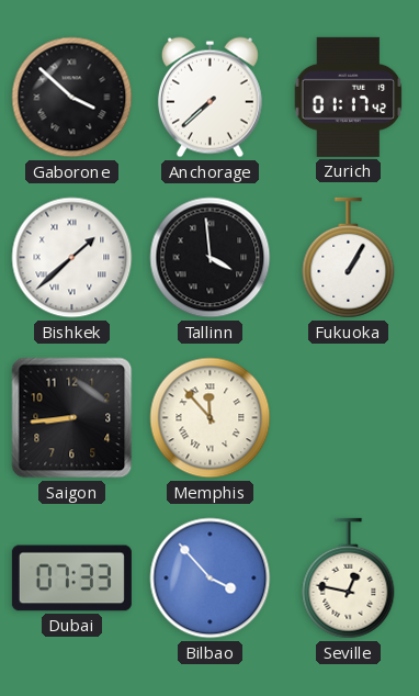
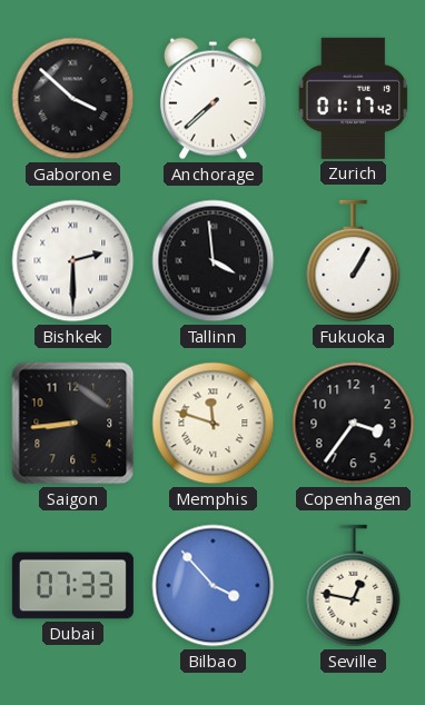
Bishkek: 1:38 -> 2:30
Memphis: 11:53 -> 11:48
Copenhagen: none -> 3:36
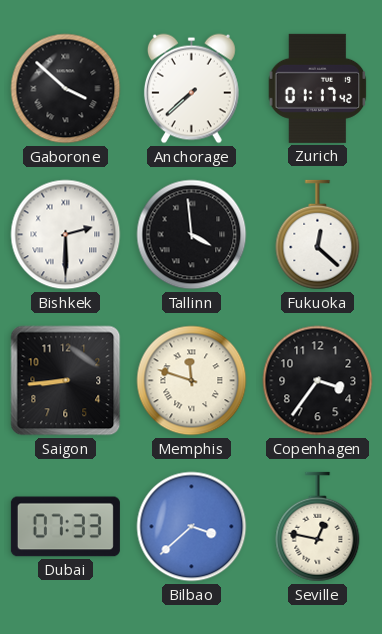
Fukuoka: 1:05 -> 12:22
Bilbao: 3:53 -> 3:38
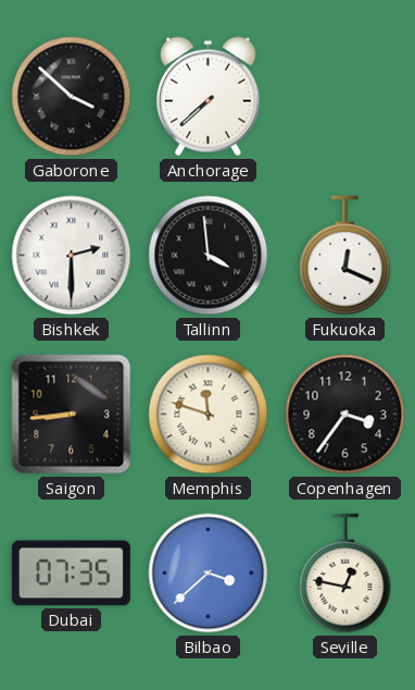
Zurich: 01:17 -> none
Fukuoka: 12:22 -> 12:19
Dubai: 07:33 -> 07:35
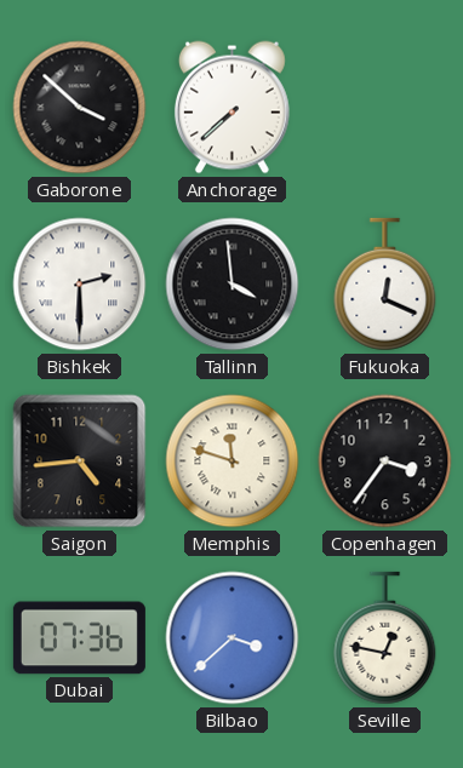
Saigon: 8:44 -> 4:44
Dubai: 07:35 -> 07:36
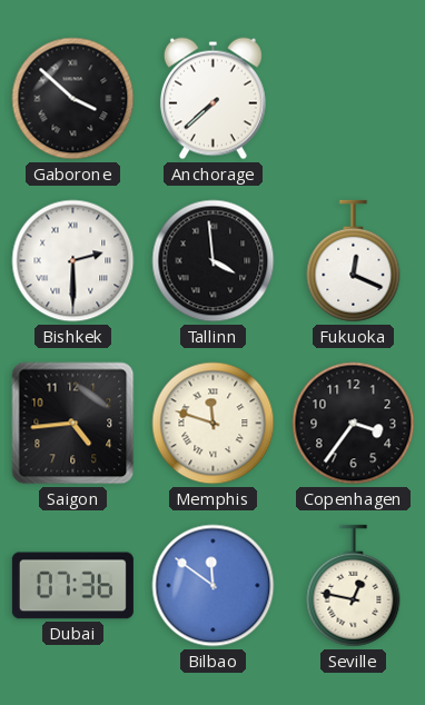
Bilbao: 3:38 -> 11:51
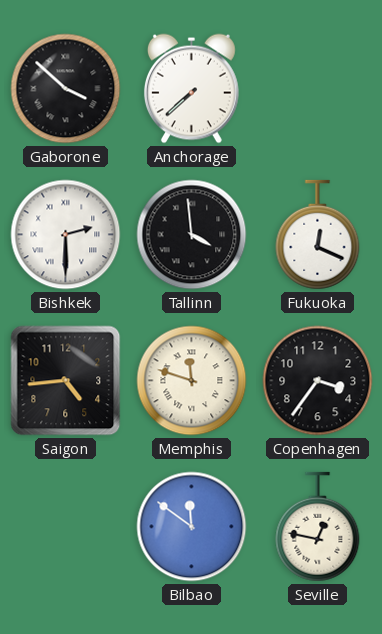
Dubai: 07:36 -> none
